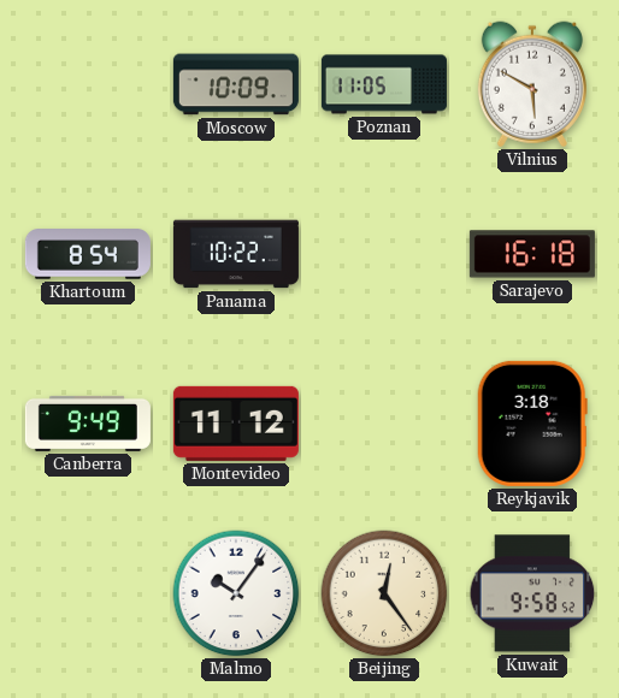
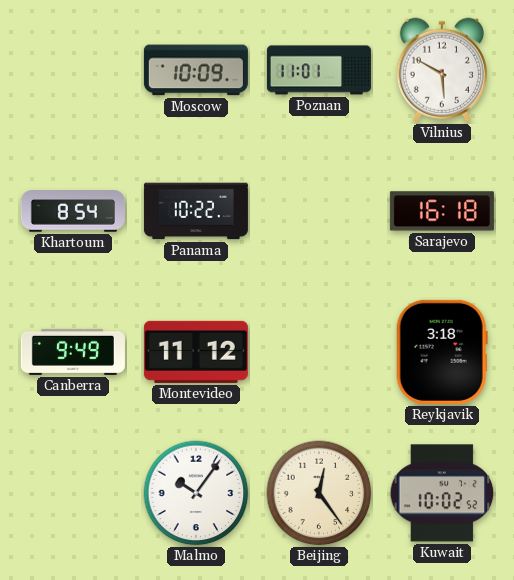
Poznan: 11:05 -> 11:01
Kuwait: 9:58 -> 10:02
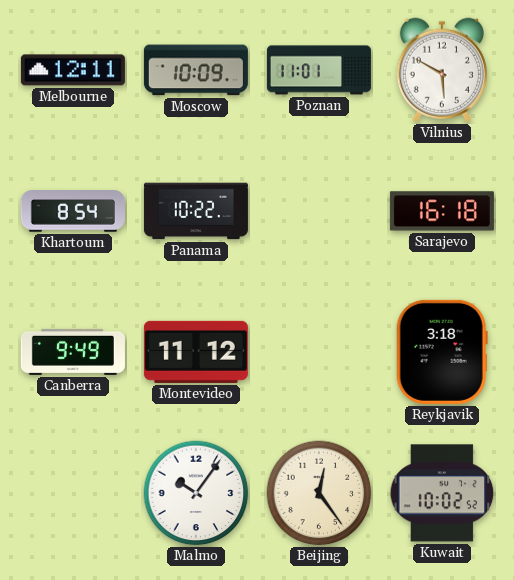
Melbourne: none -> 12:11
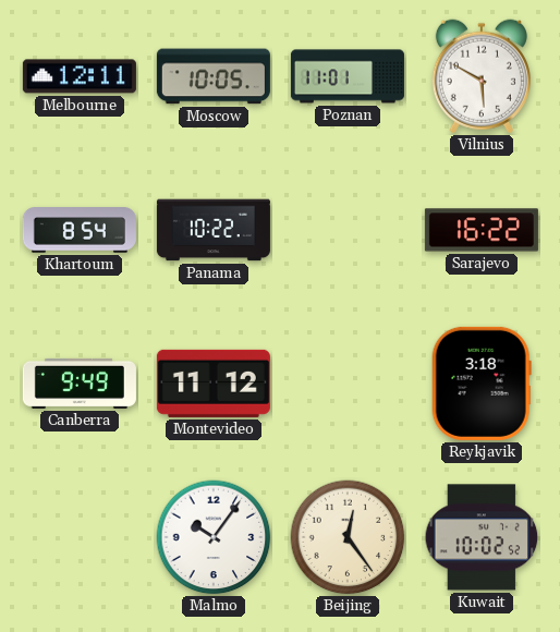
Moscow: 10:09 -> 10:05
Sarajevo: 16:18 -> 16:22
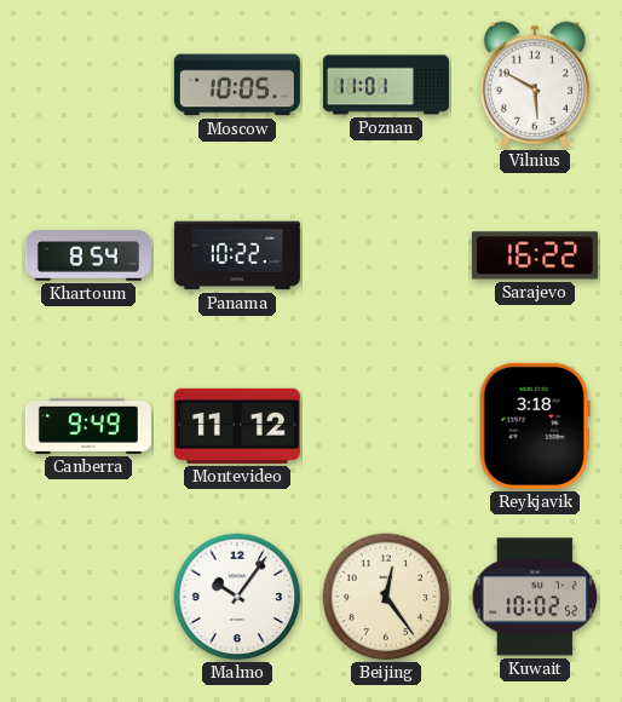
Melbourne: 12:11 -> none
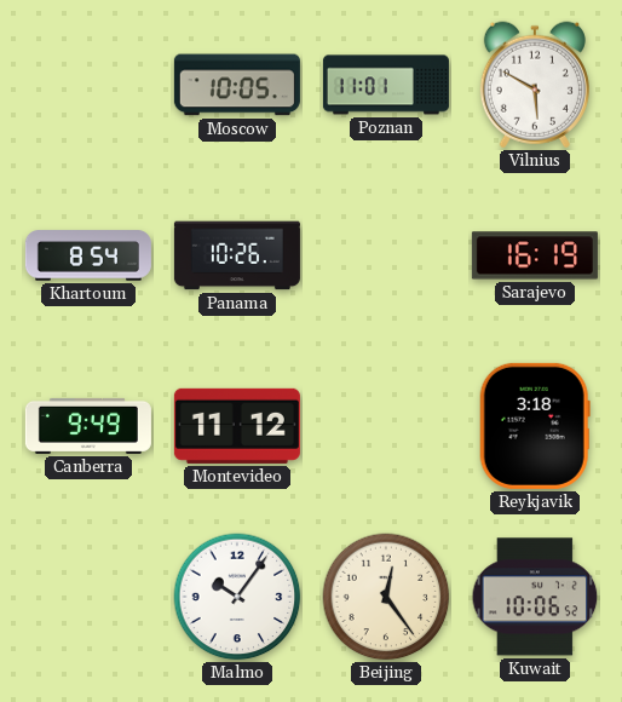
Panama: 10:22 -> 10:26
Sarajevo: 16:22 -> 16:19
Kuwait: 10:02 -> 10:06
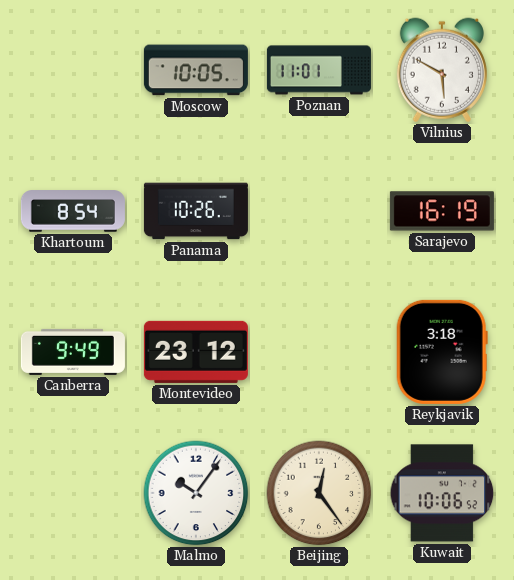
Montevideo: 11:12 -> 23:12
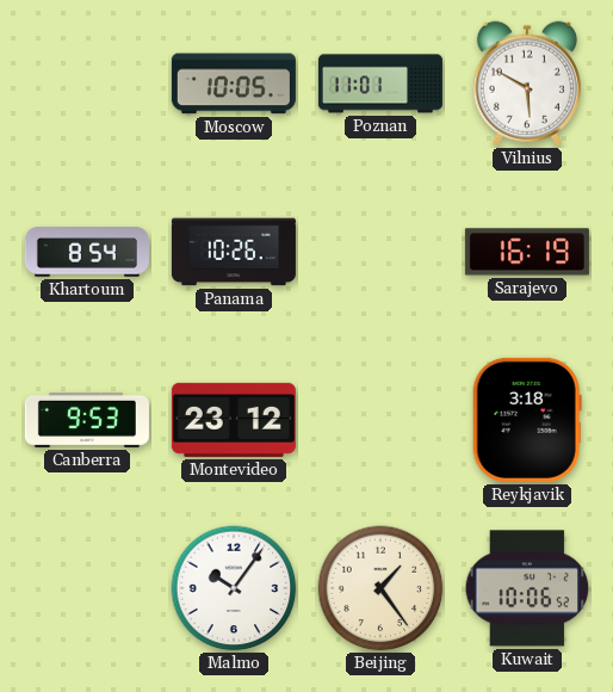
Canberra: 9:49 -> 9:53
Beijing: 12:24 -> 1:24
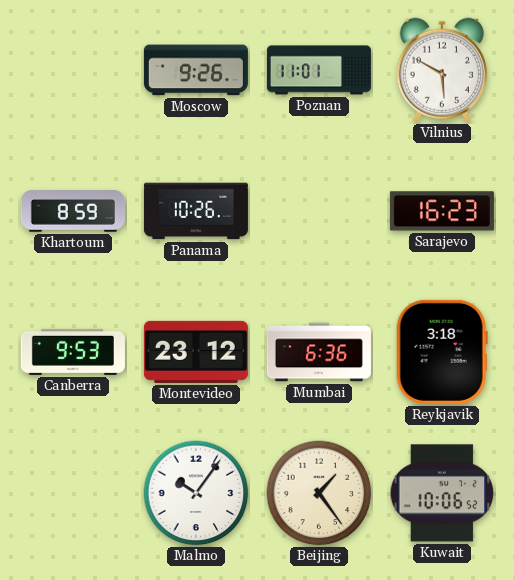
Moscow: 10:05 -> 9:26
Khartoum: 8:54 -> 8:59
Sarajevo: 16:19 -> 16:23
Mumbai: none -> 6:36
